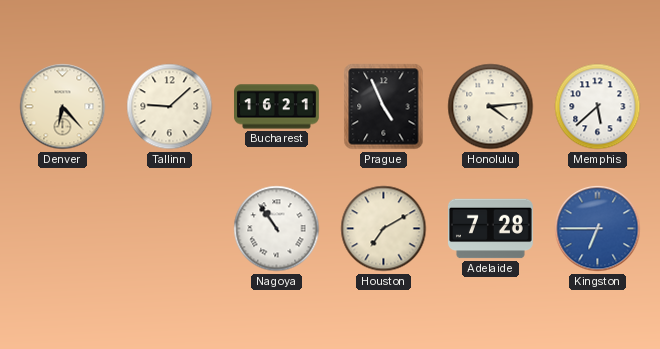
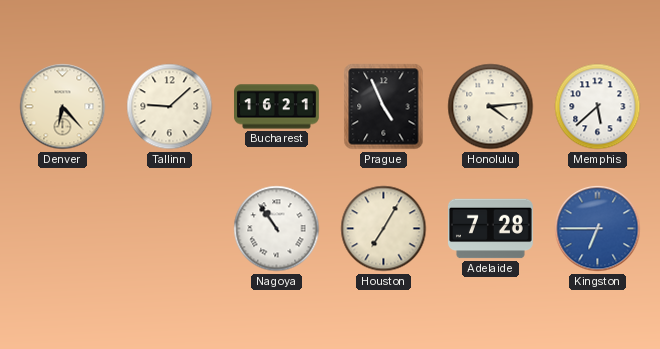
Houston: 7:10 -> 7:05
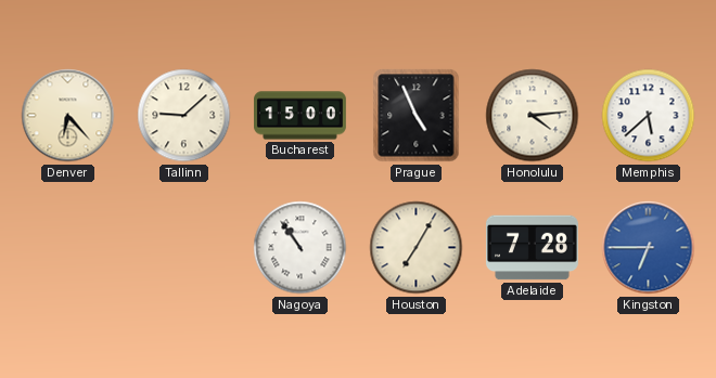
Bucharest: 16:21 -> 15:00
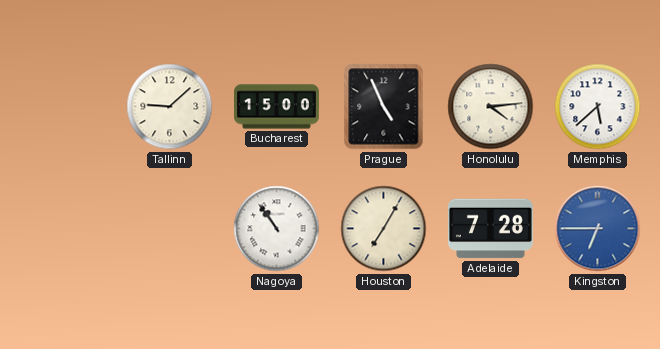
Denver: 6:23 -> none
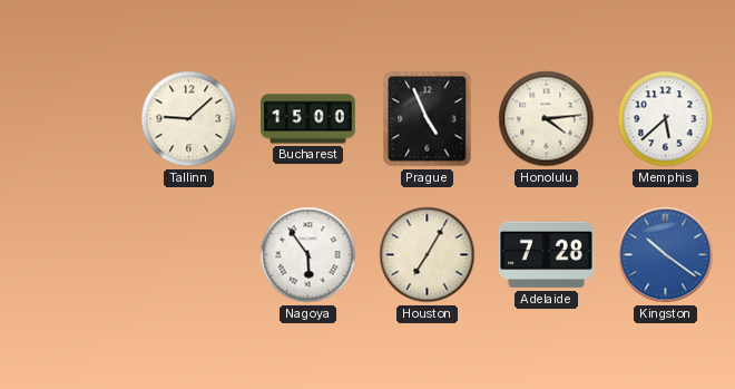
Nagoya: 10:54 -> 5:54
Kingston: 6:45 -> 10:21
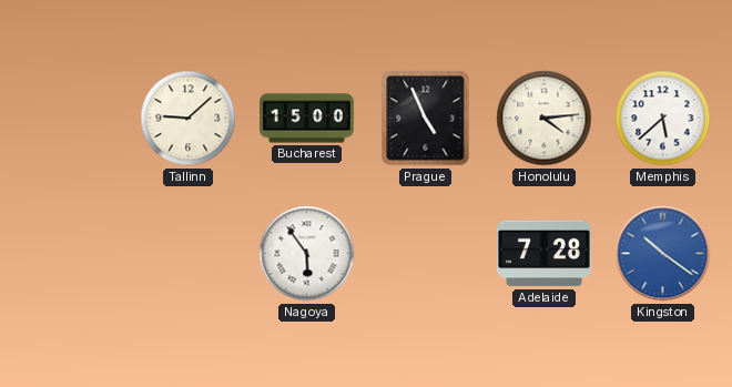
Houston: 7:05 -> none
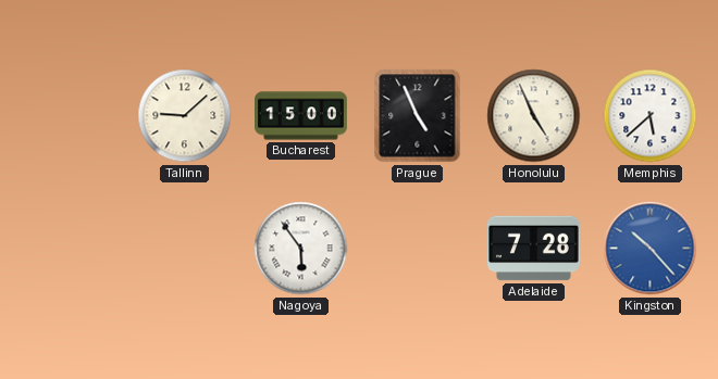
Honolulu: 4:14 -> 4:56
Kingston: 10:21 -> 10:23
